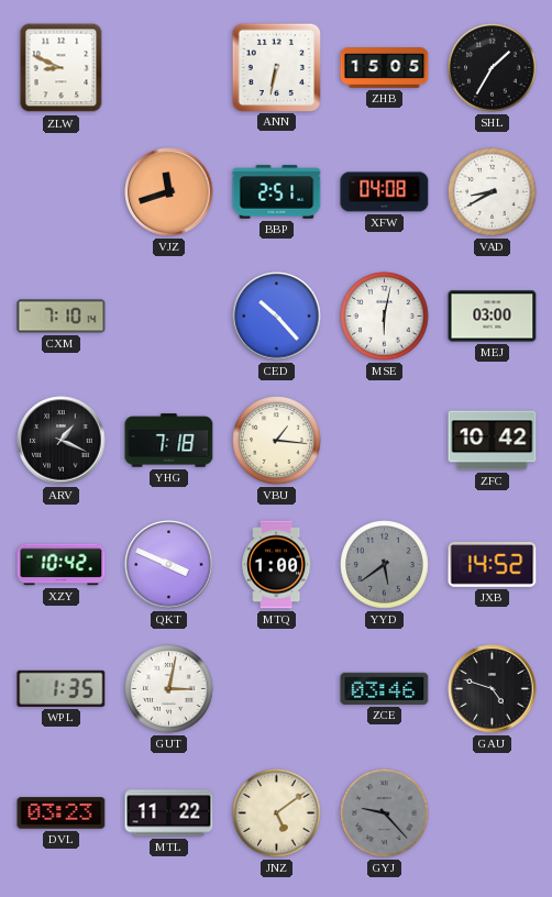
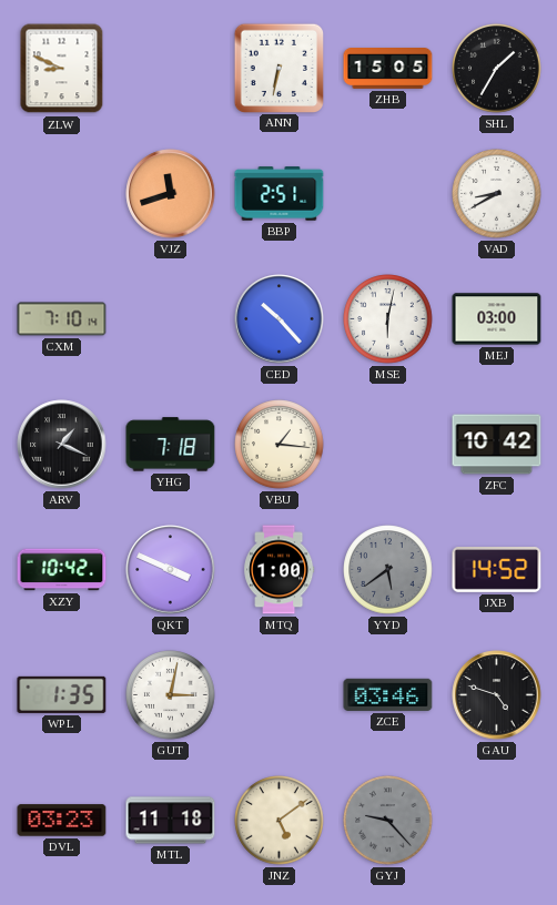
XFW: 04:08 -> none
MTL: 11:22 -> 11:18
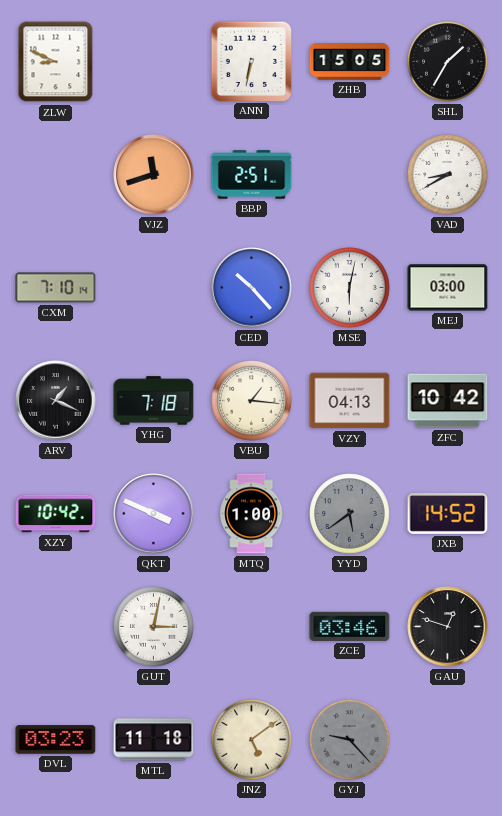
VZY: none -> 04:13
WPL: 1:35 -> none
GAU: 4:48 -> 12:48
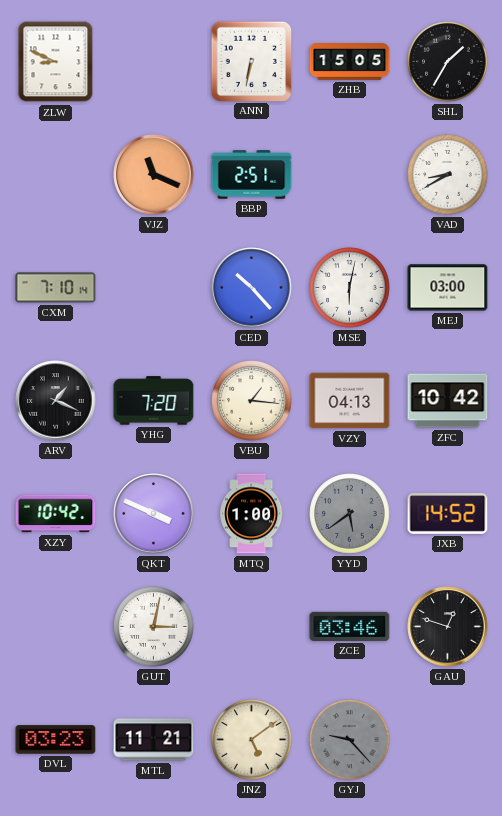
VJZ: 11:42 -> 11:19
YHG: 7:18 -> 7:20
MTL: 11:18 -> 11:21
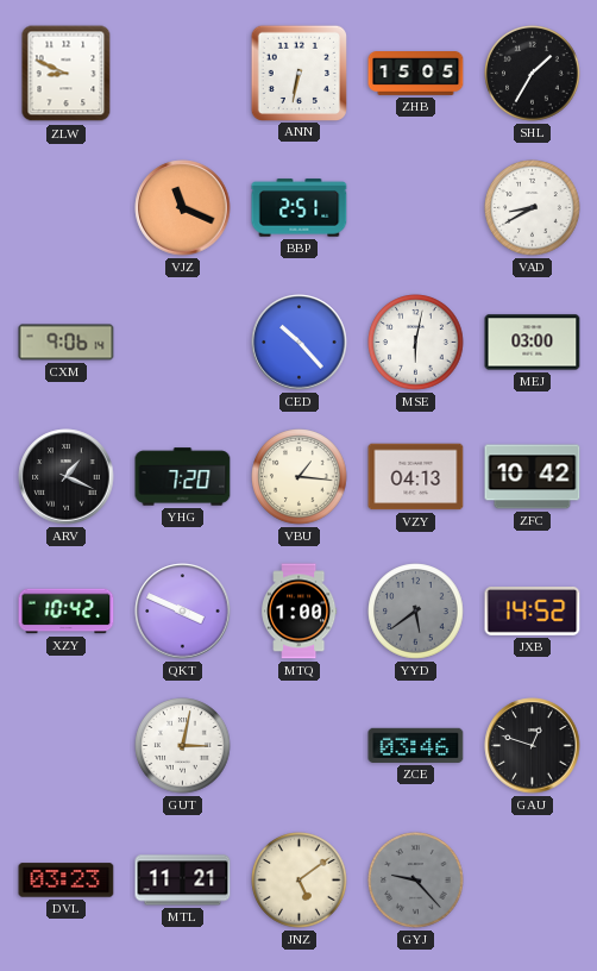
CXM: 7:10 -> 9:06
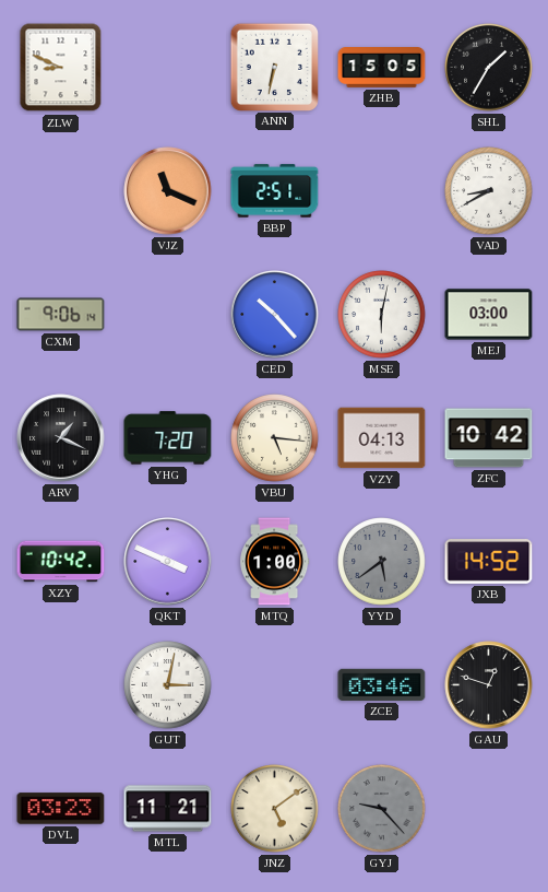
VBU: 1:16 -> 5:16
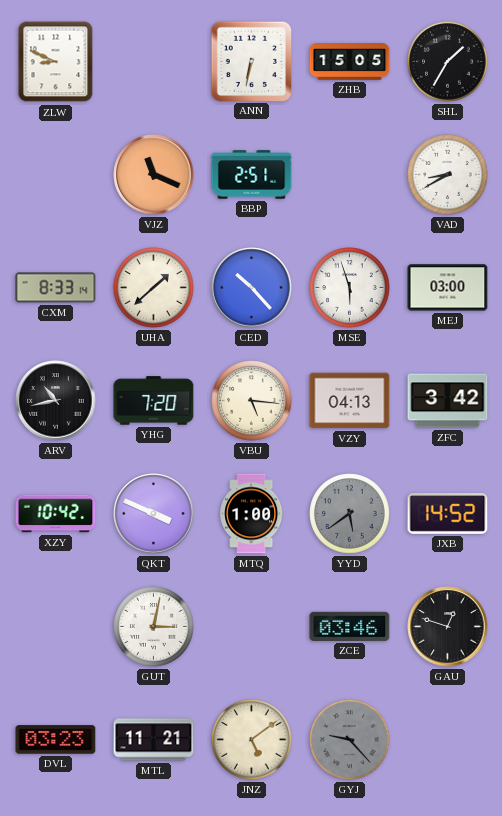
CXM: 9:06 -> 8:33
UHA: none -> 1:38
MSE: 6:02 -> 5:57
ARV: 1:19 -> 10:43
ZFC: 10:42 -> 3:42
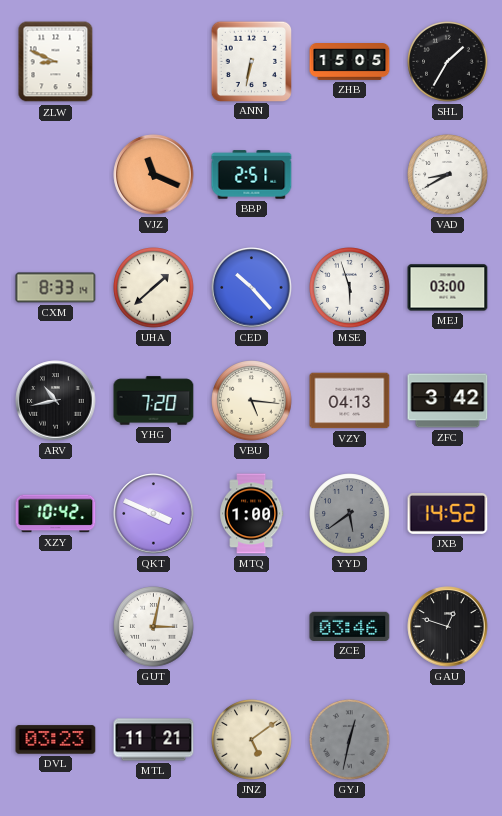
GYJ: 9:23 -> 12:32
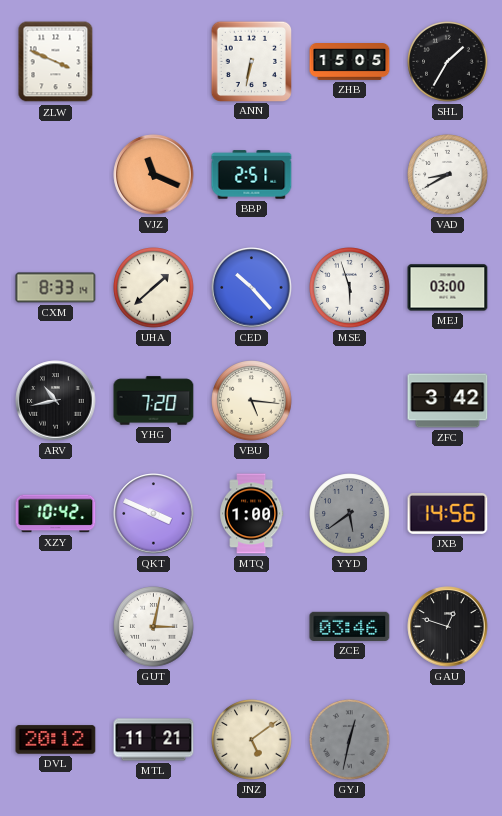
ZLW: 8:49 -> 3:49
VZY: 04:13 -> none
JXB: 14:52 -> 14:56
DVL: 03:23 -> 20:12
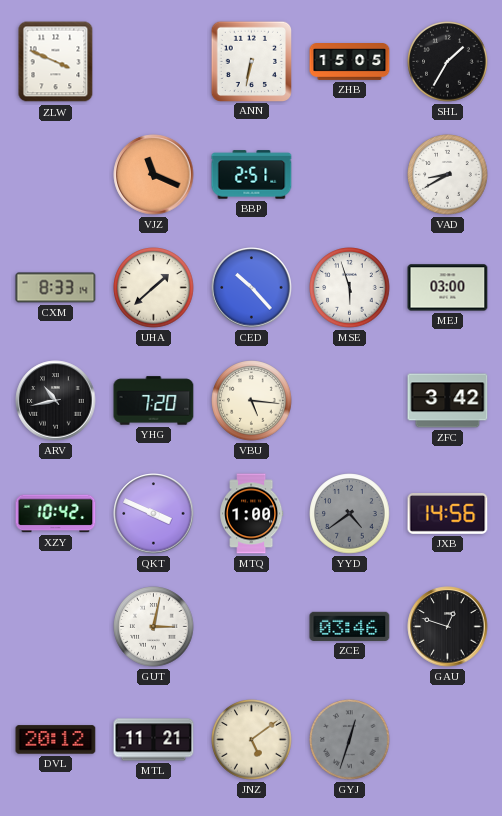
YYD: 5:39 -> 4:39
GYJ: 12:32 -> 12:33
